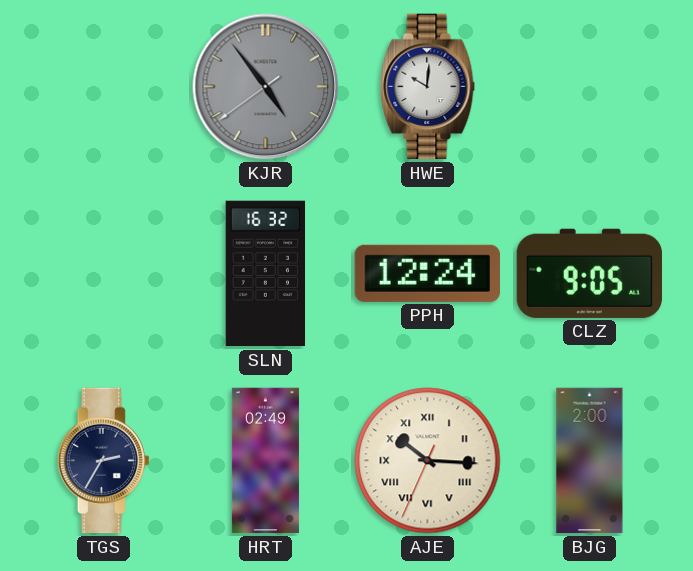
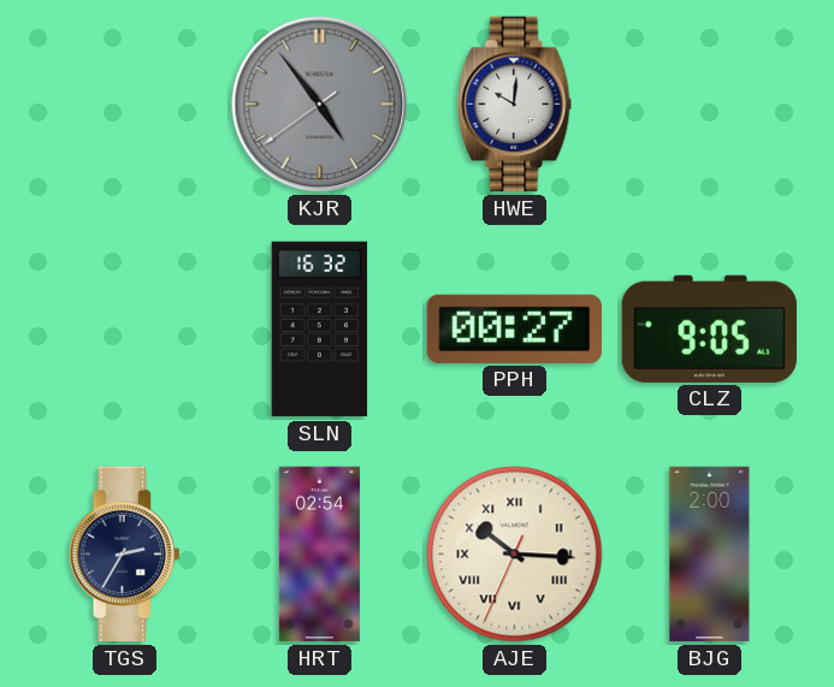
PPH: 12:24 -> 00:27
HRT: 02:49 -> 02:54
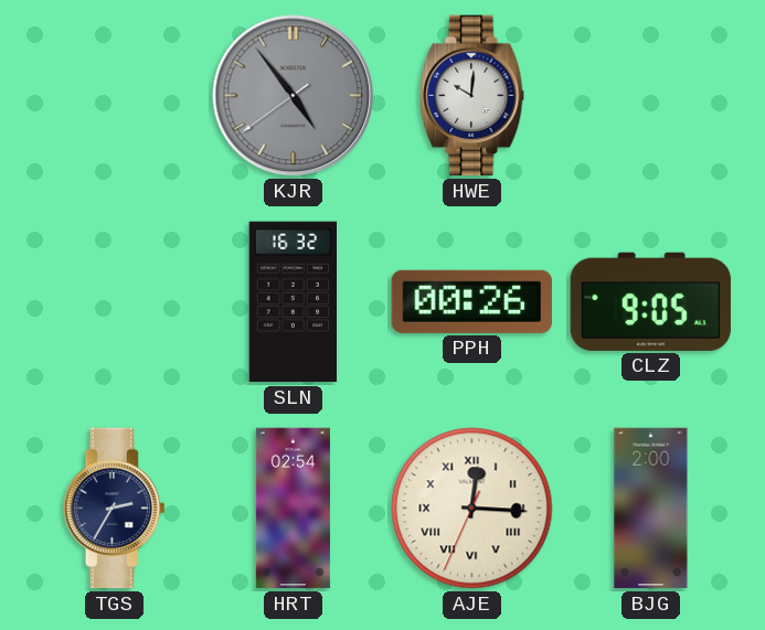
PPH: 00:27 -> 00:26
AJE: 10:15 -> 12:15
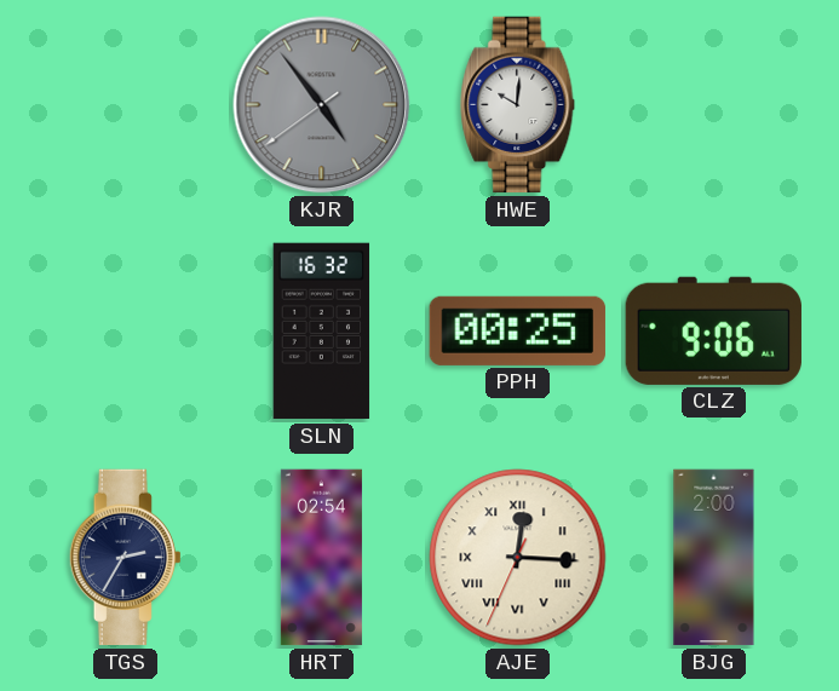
PPH: 00:26 -> 00:25
CLZ: 9:05 -> 9:06
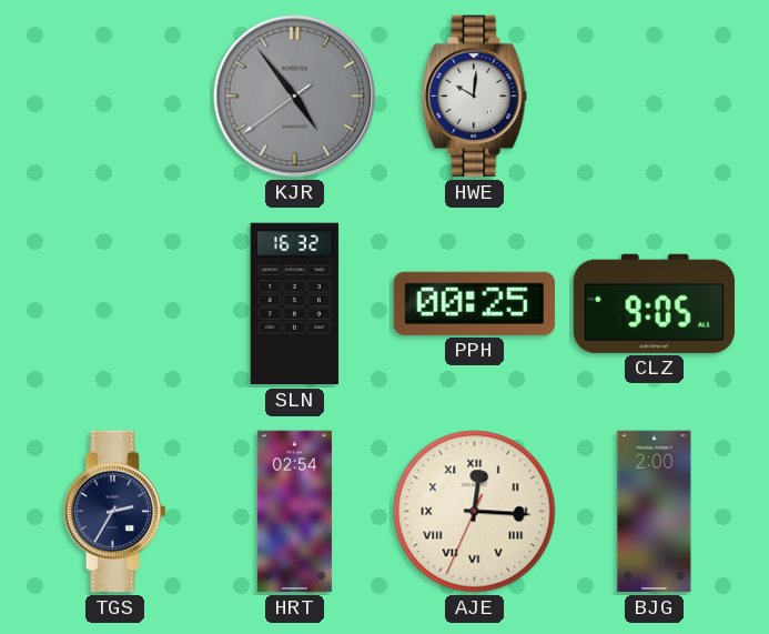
CLZ: 9:06 -> 9:05
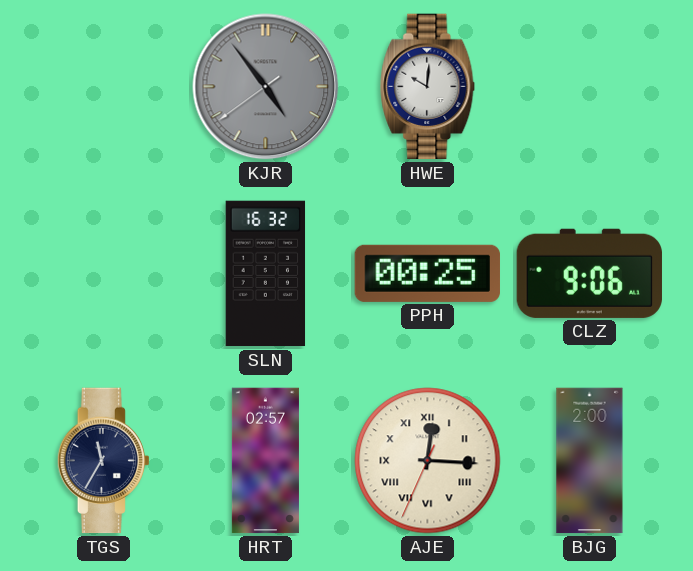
CLZ: 9:05 -> 9:06
TGS: 2:35 -> 11:35
HRT: 02:54 -> 02:57
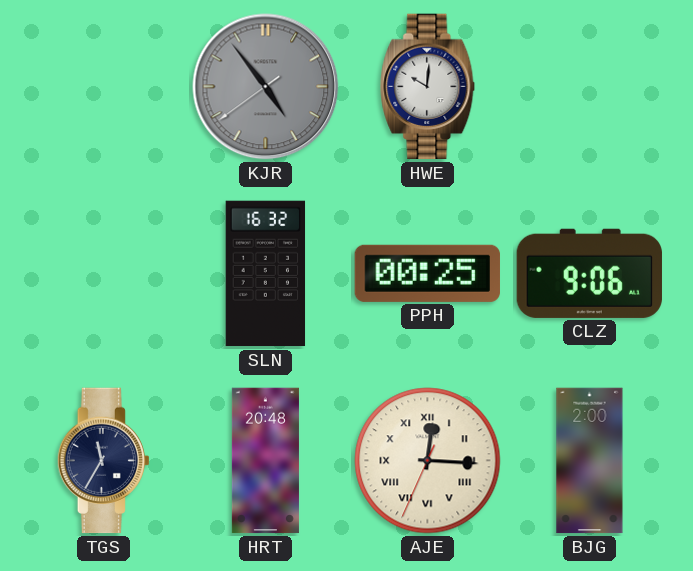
HRT: 02:57 -> 20:48
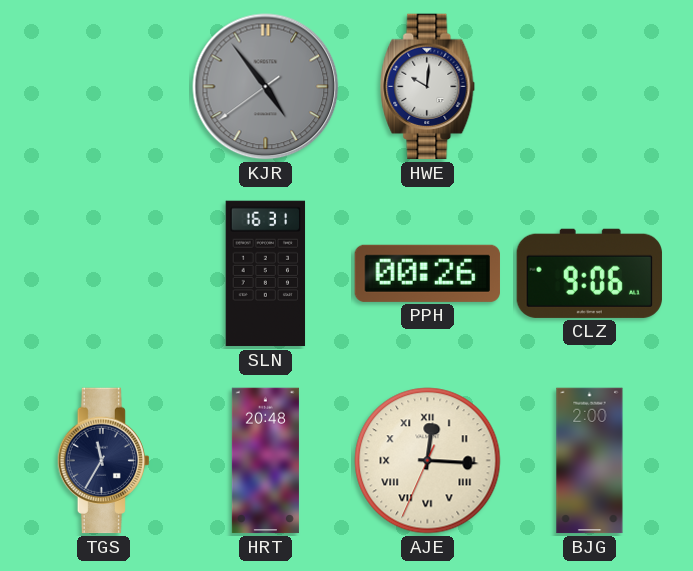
SLN: 16:32 -> 16:31
PPH: 00:25 -> 00:26
